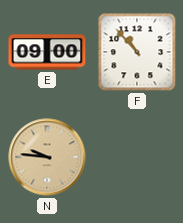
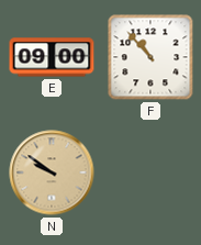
N: 9:46 -> 9:51
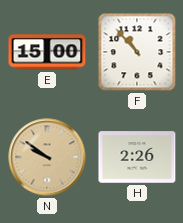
E: 09:00 -> 15:00
H: none -> 2:26
